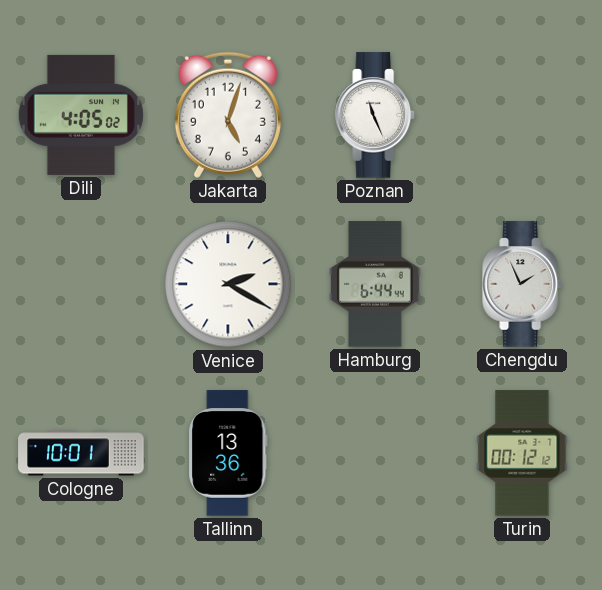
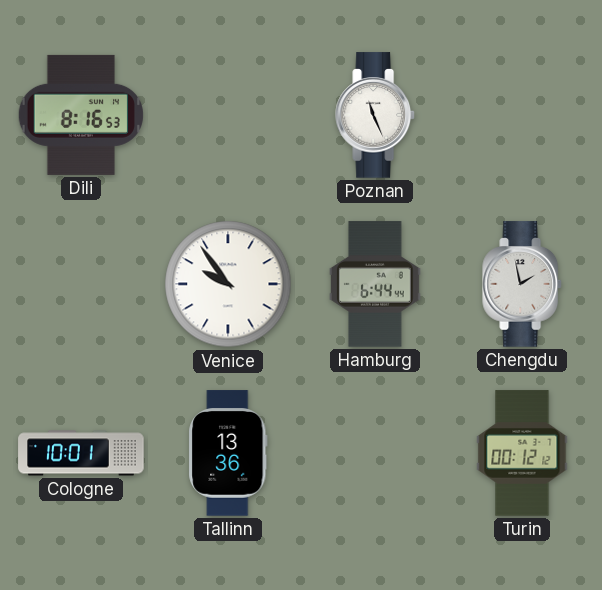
Dili: 4:05 -> 8:16
Jakarta: 5:03 -> none
Venice: 2:20 -> 9:54
Chengdu: 1:56 -> 1:58
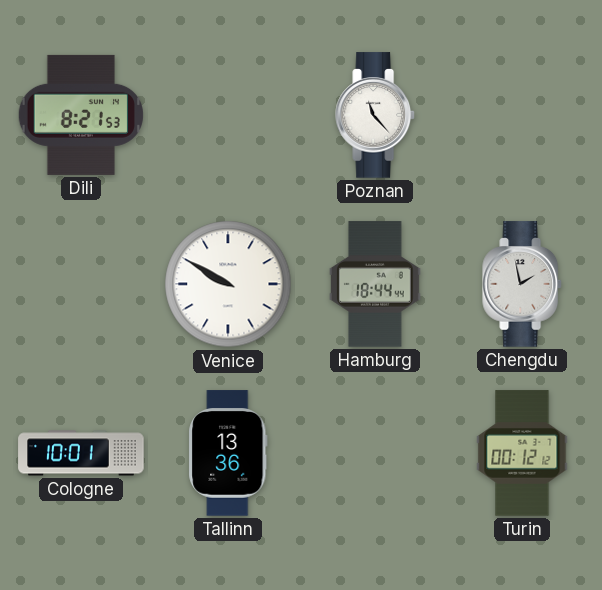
Dili: 8:16 -> 8:21
Poznan: 11:26 -> 11:23
Venice: 9:54 -> 9:50
Hamburg: 6:44 -> 18:44
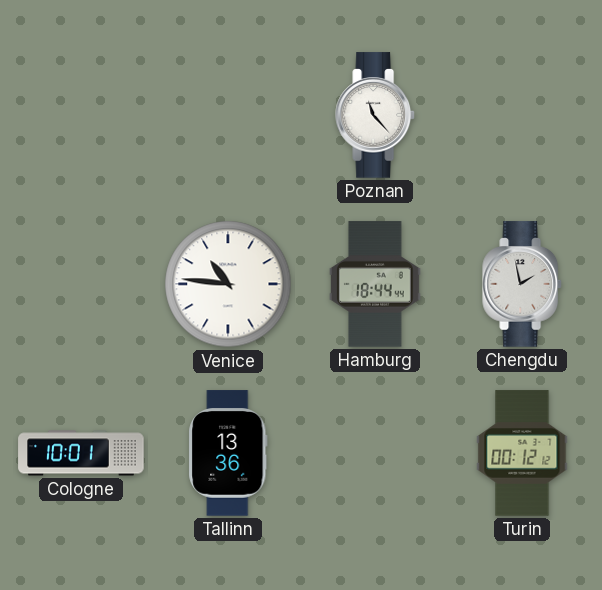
Dili: 8:21 -> none
Venice: 9:50 -> 10:46
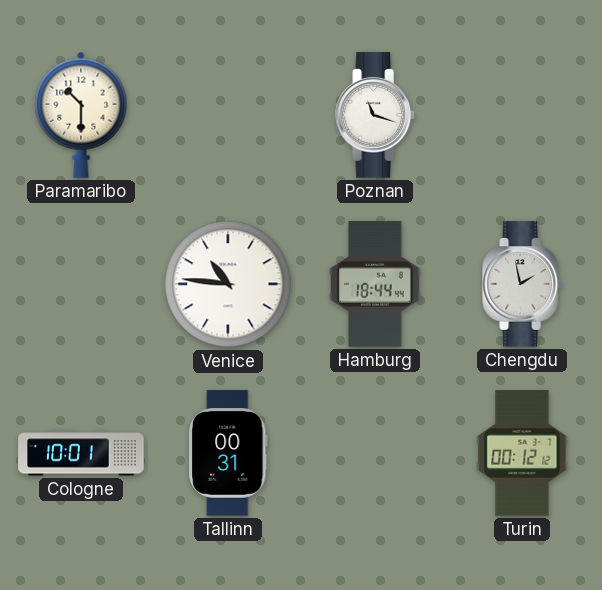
Paramaribo: none -> 10:30
Poznan: 11:23 -> 11:18
Tallinn: 13:36 -> 00:31
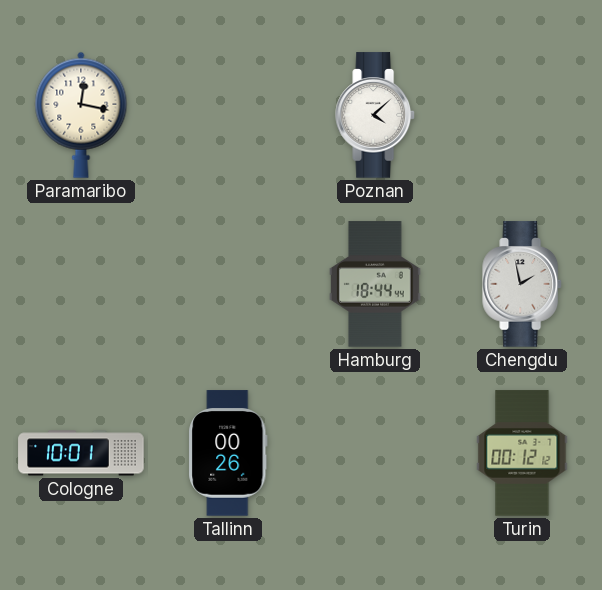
Paramaribo: 10:30 -> 12:17
Poznan: 11:18 -> 4:08
Venice: 10:46 -> none
Tallinn: 00:31 -> 00:26
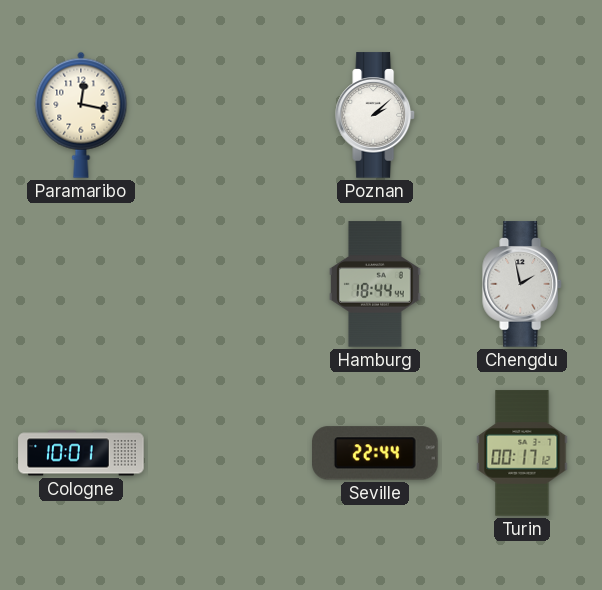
Poznan: 4:08 -> 2:08
Tallinn: 00:26 -> none
Seville: none -> 22:44
Turin: 00:12 -> 00:17
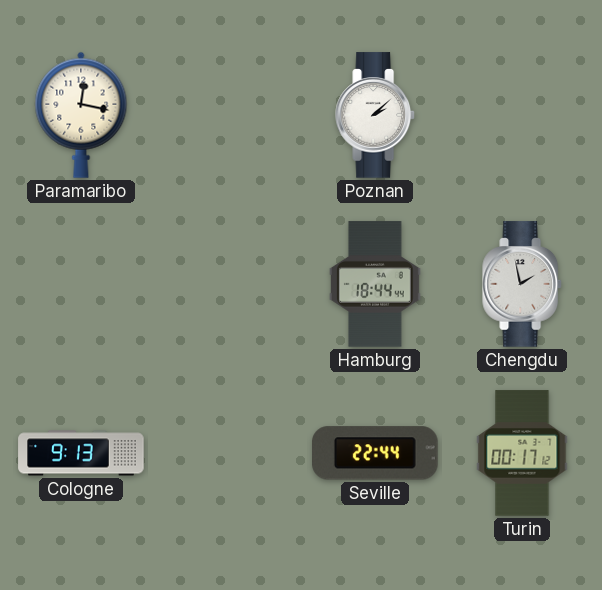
Cologne: 10:01 -> 9:13
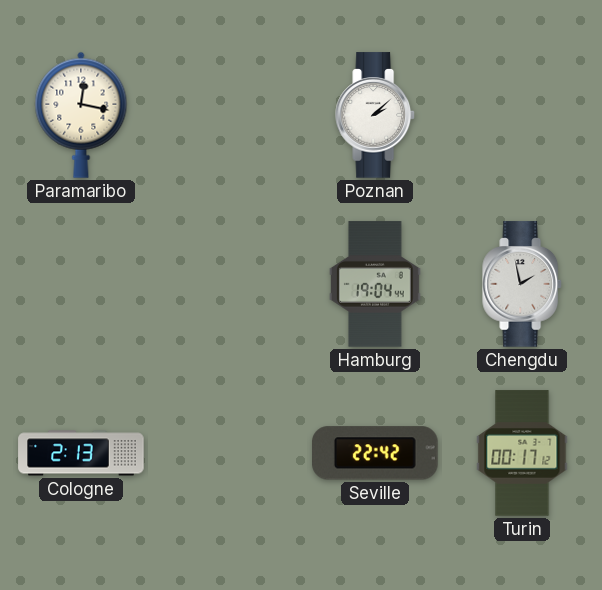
Hamburg: 18:44 -> 19:04
Cologne: 9:13 -> 2:13
Seville: 22:44 -> 22:42
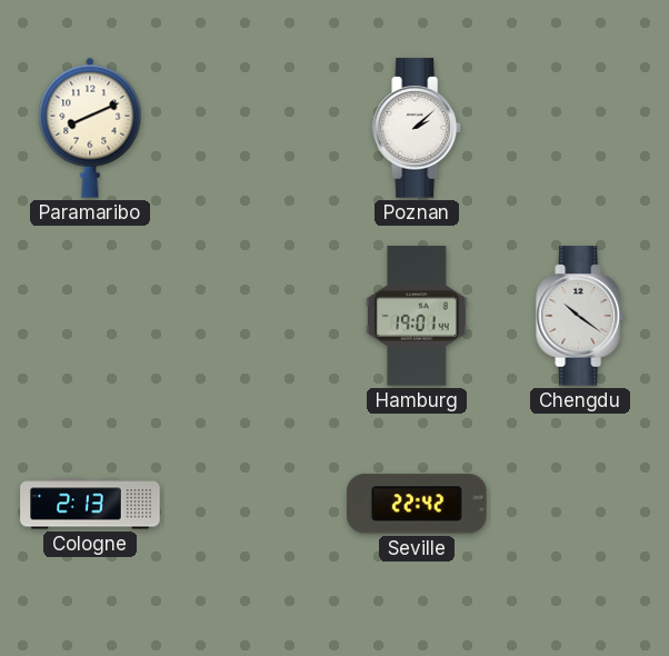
Paramaribo: 12:17 -> 8:11
Hamburg: 19:04 -> 19:01
Chengdu: 1:58 -> 10:21
Turin: 00:17 -> none
